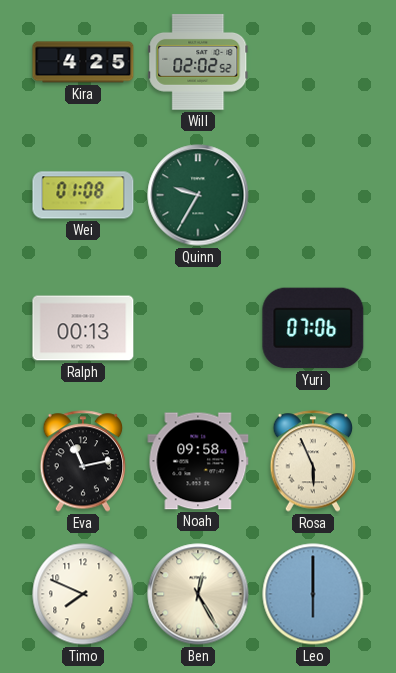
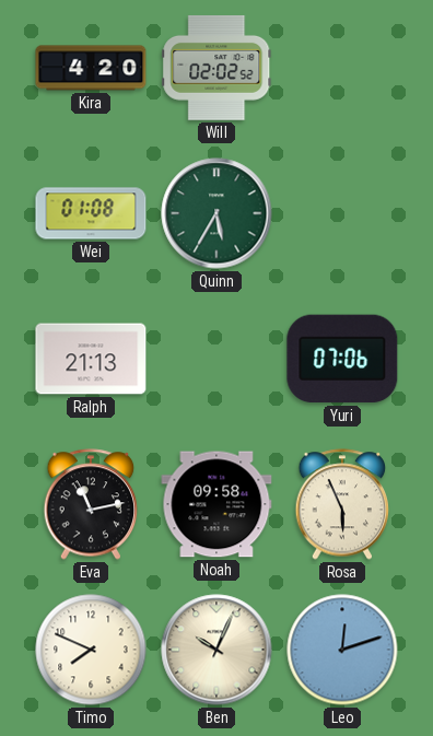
Kira: 4:25 -> 4:20
Quinn: 9:35 -> 5:35
Ralph: 00:13 -> 21:13
Ben: 12:25 -> 10:04
Leo: 6:00 -> 12:12
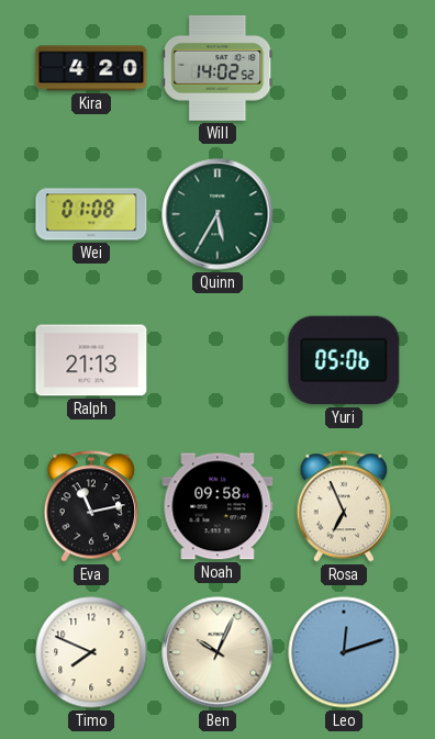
Will: 02:02 -> 14:02
Yuri: 07:06 -> 05:06
Rosa: 5:56 -> 6:56
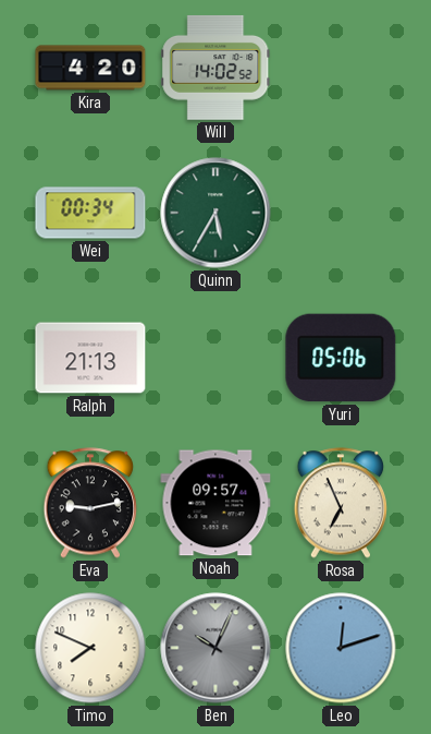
Wei: 01:08 -> 00:34
Eva: 11:13 -> 9:13
Noah: 09:58 -> 09:57
Ben dial: cream -> grey
